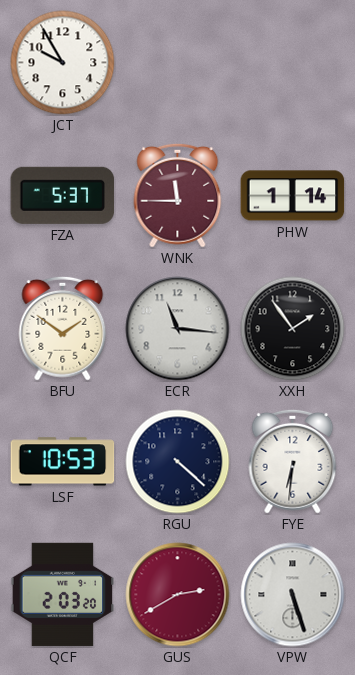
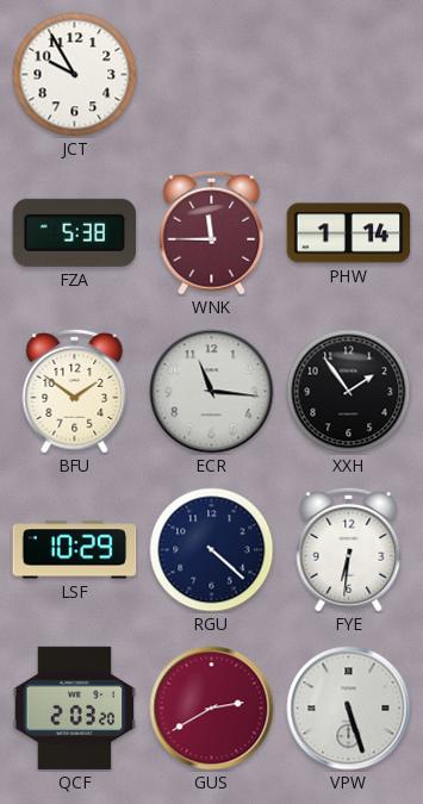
FZA: 5:37 -> 5:38
LSF: 10:53 -> 10:29
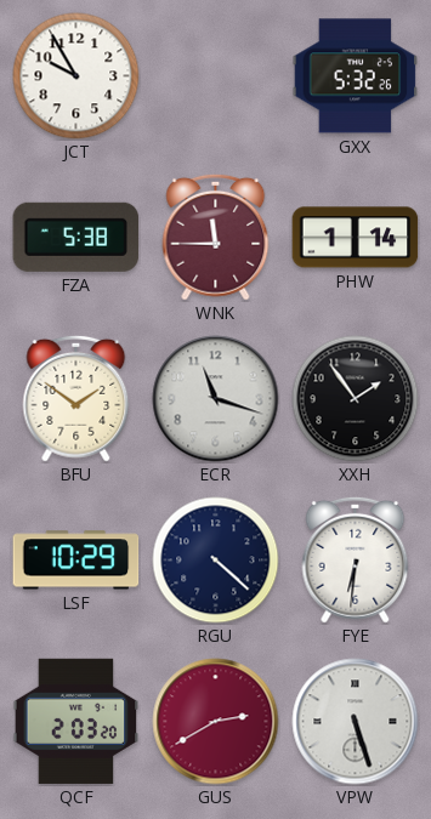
GXX: none -> 5:32
ECR: 11:16 -> 11:18
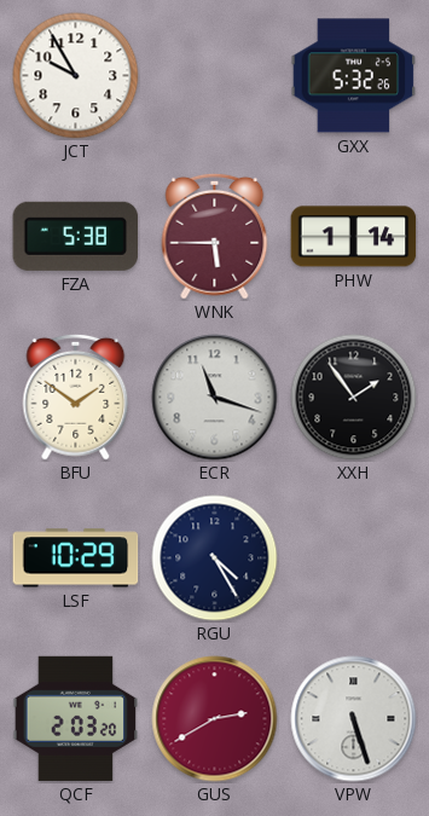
WNK: 11:45 -> 5:45
RGU: 4:22 -> 4:25
FYE: 6:31 -> none
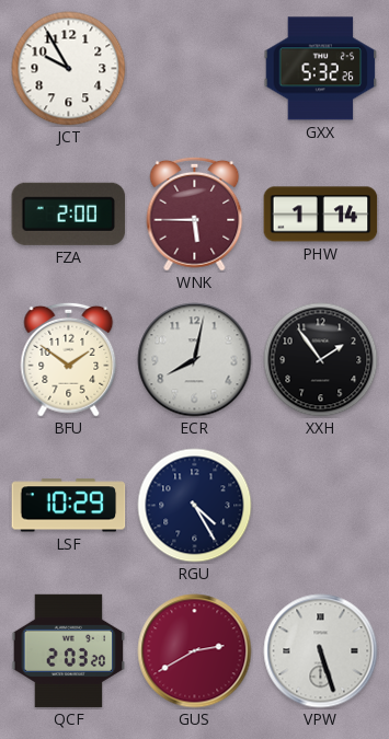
FZA: 5:38 -> 2:00
ECR: 11:18 -> 8:02
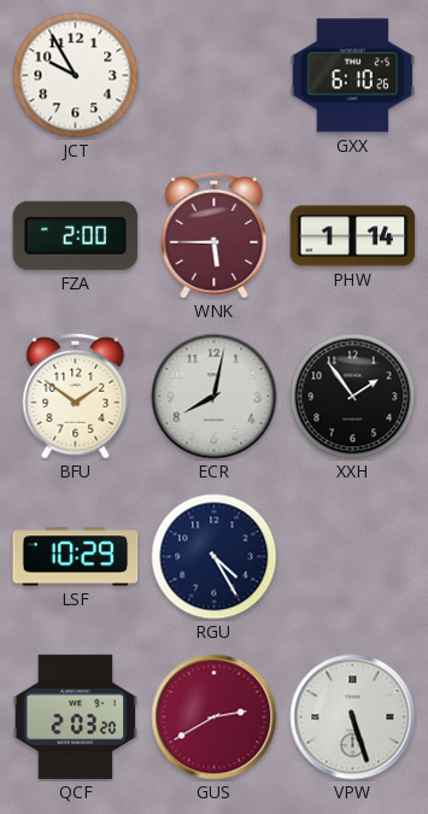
GXX: 5:32 -> 6:10
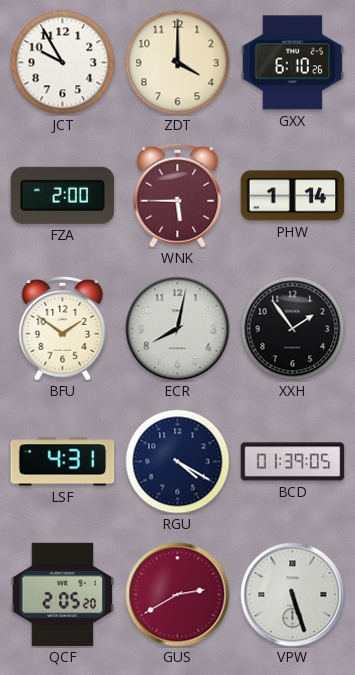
ZDT: none -> 4:00
LSF: 10:29 -> 4:31
RGU: 4:25 -> 4:20
BCD: none -> 01:39
QCF: 2:03 -> 2:05
